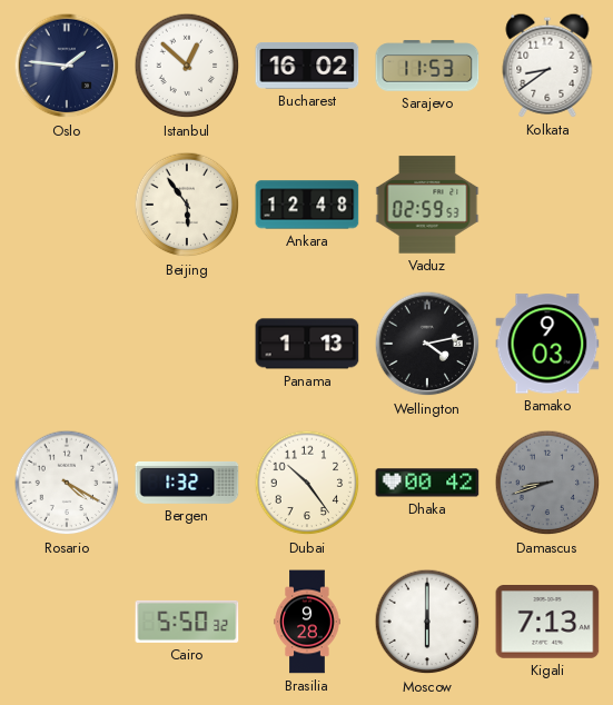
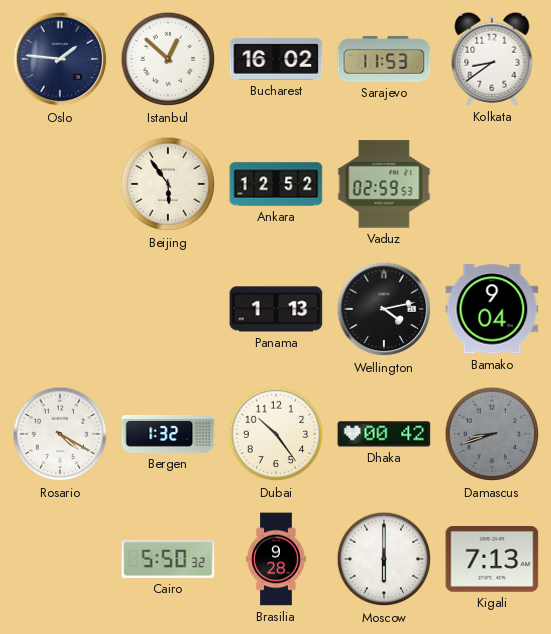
Ankara: 12:48 -> 12:52
Bamako: 9:03 -> 9:04
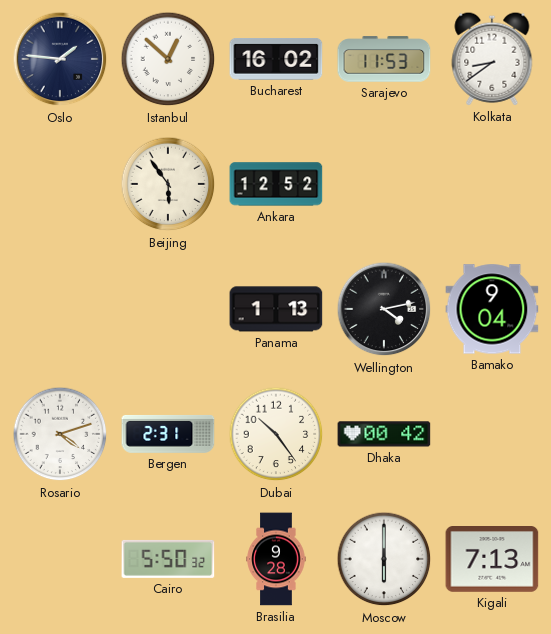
Vaduz: 02:59 -> none
Rosario: 4:20 -> 4:12
Bergen: 1:32 -> 2:31
Damascus: 8:42 -> none
